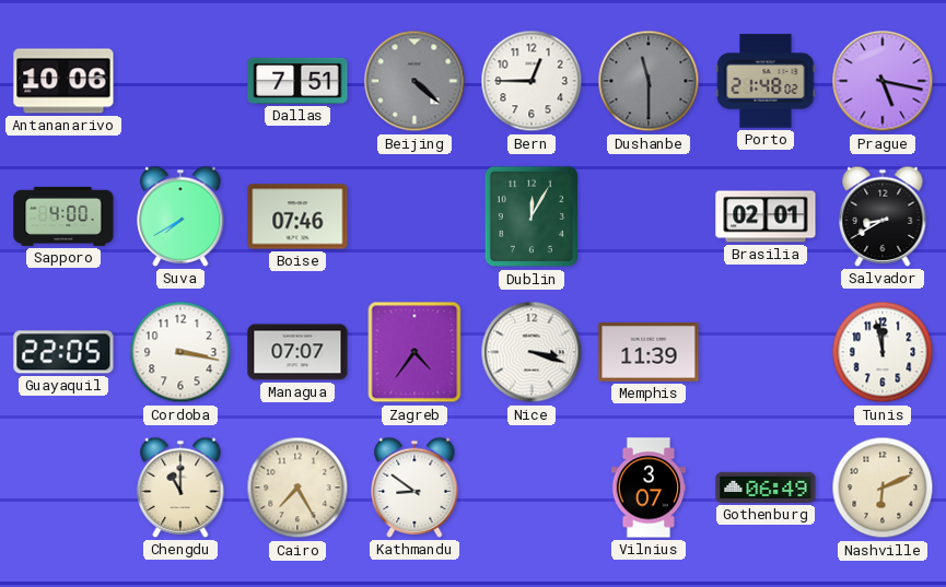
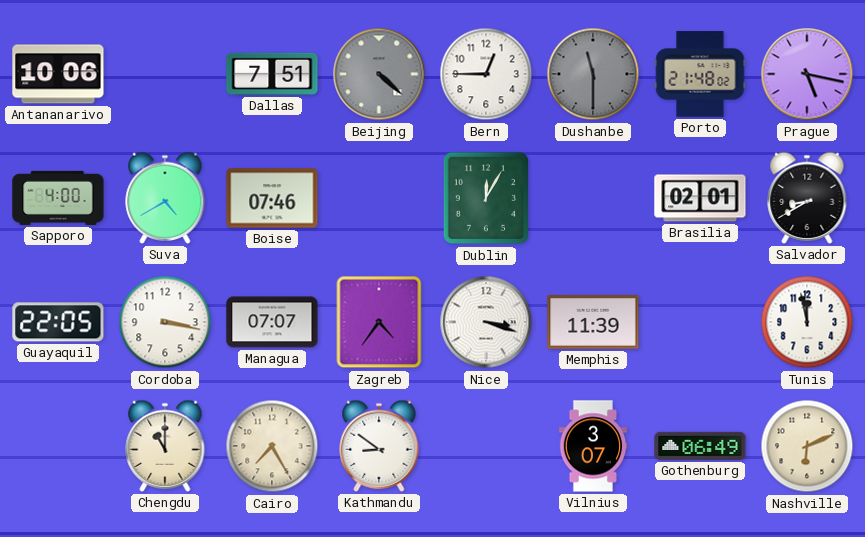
Suva: 7:40 -> 4:40
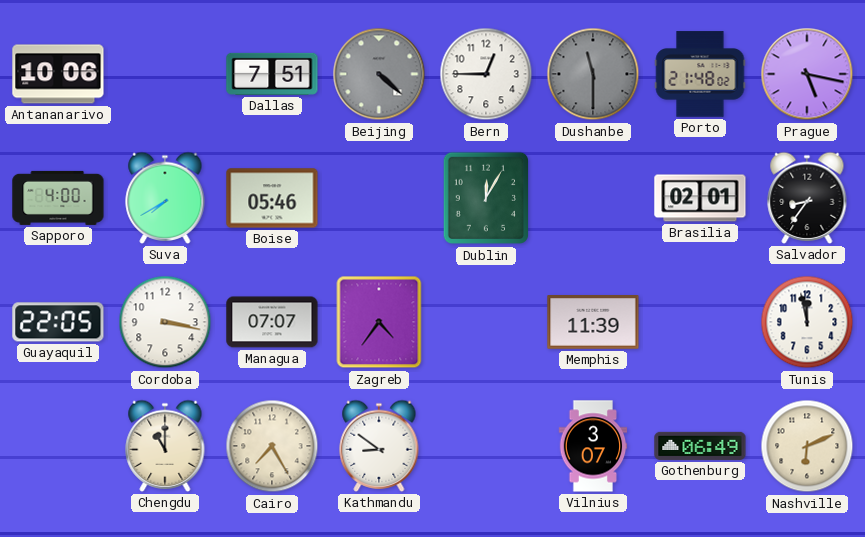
Suva: 4:40 -> 7:40
Boise: 07:46 -> 05:46
Salvador: 8:40 -> 8:36
Nice: 3:18 -> none
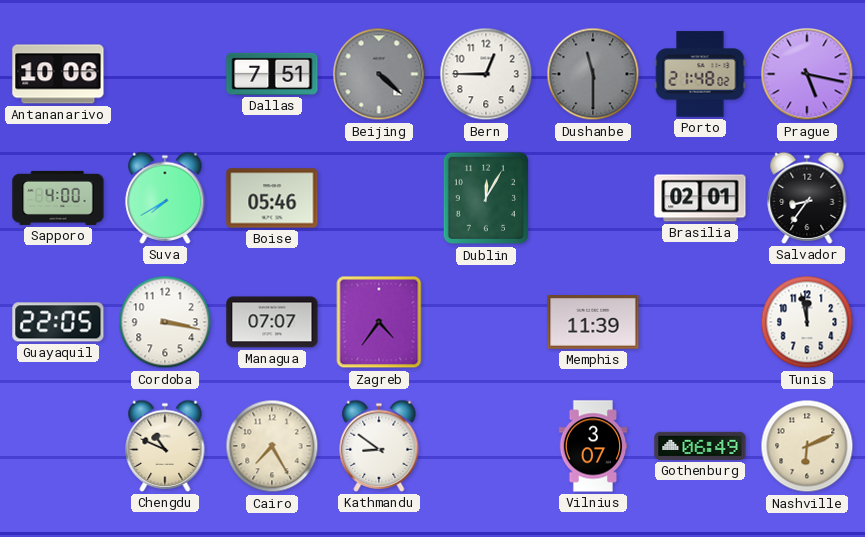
Chengdu: 11:00 -> 10:49
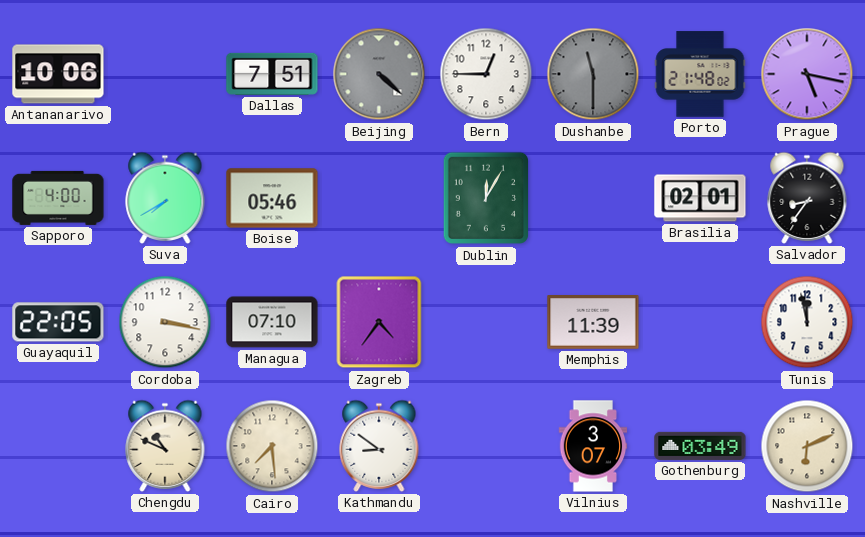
Managua: 07:07 -> 07:10
Cairo: 7:25 -> 7:29
Gothenburg: 06:49 -> 03:49
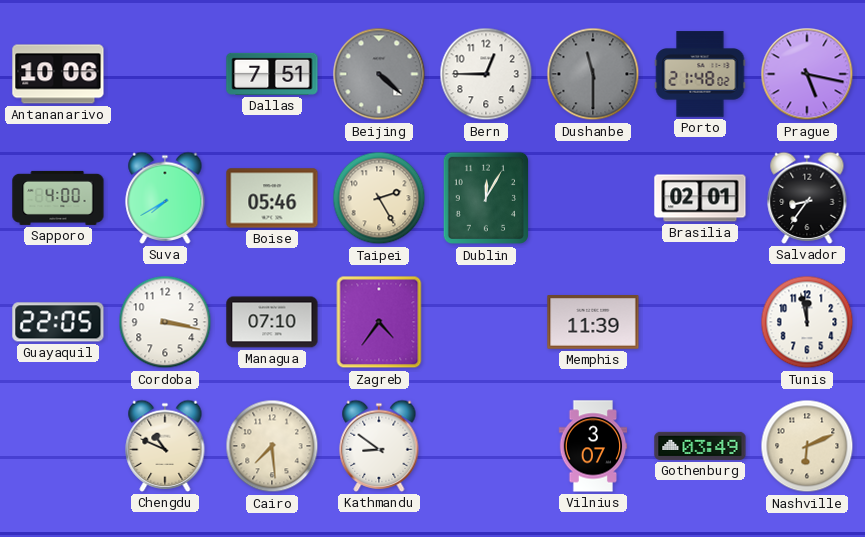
Taipei: none -> 2:25
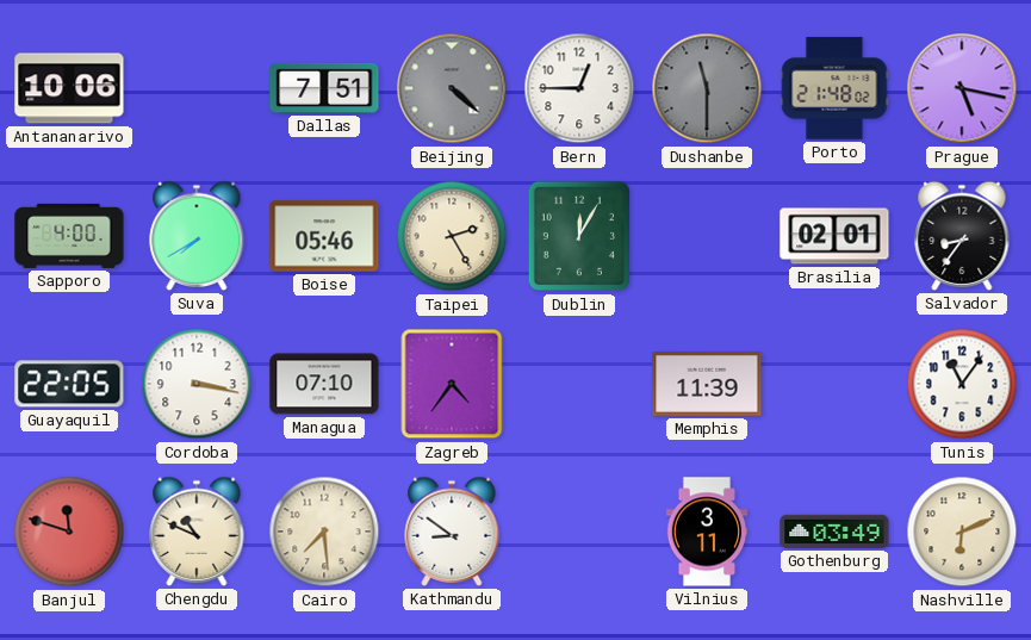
Tunis: 11:58 -> 11:06
Banjul: none -> 11:48
Vilnius: 3:07 -> 3:11
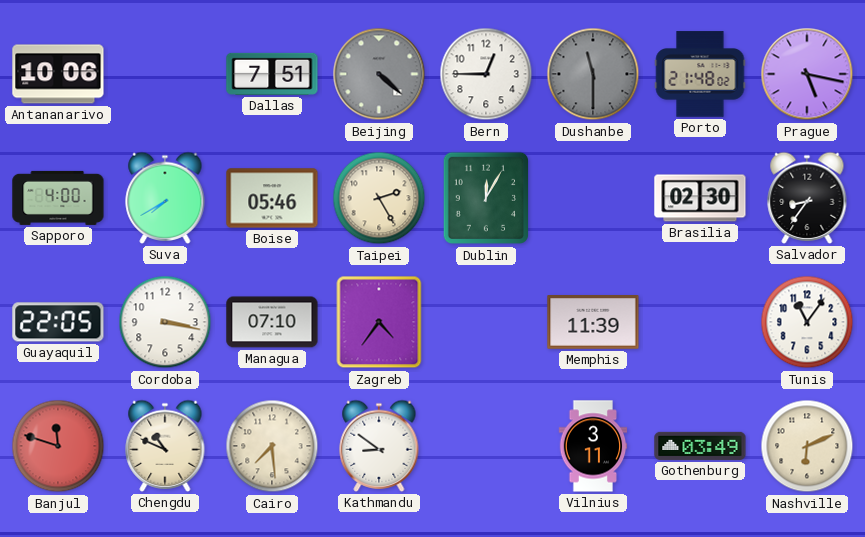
Brasilia: 02:01 -> 02:30
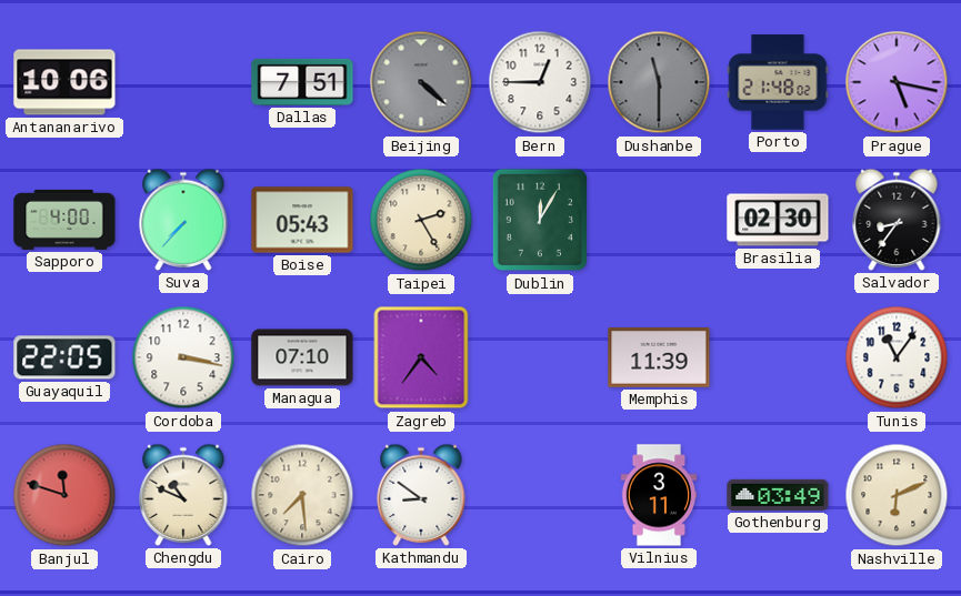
Suva: 7:40 -> 7:37
Boise: 05:46 -> 05:43
